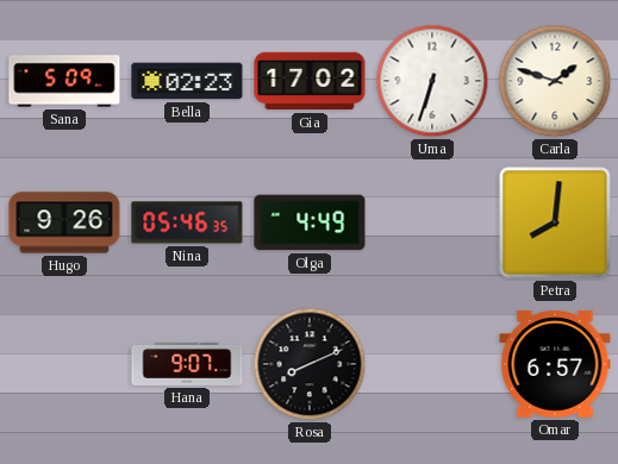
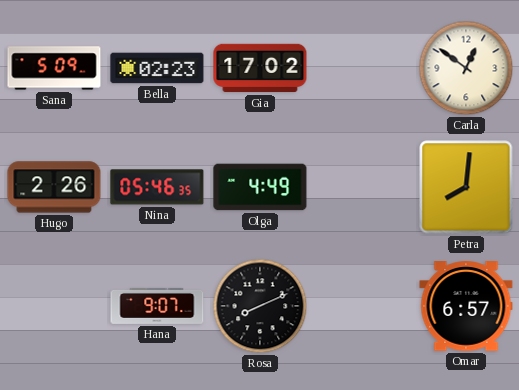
Uma: 6:33 -> none
Carla: 1:48 -> 12:51
Hugo: 9:26 -> 2:26
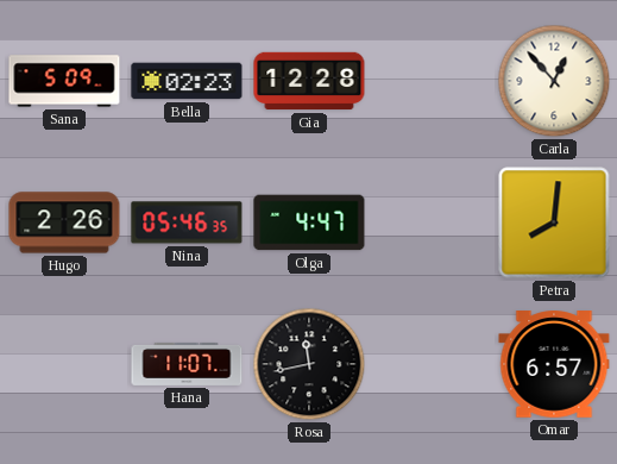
Gia: 17:02 -> 12:28
Carla: 12:51 -> 12:53
Olga: 4:49 -> 4:47
Hana: 9:07 -> 11:07
Rosa: 8:11 -> 11:43
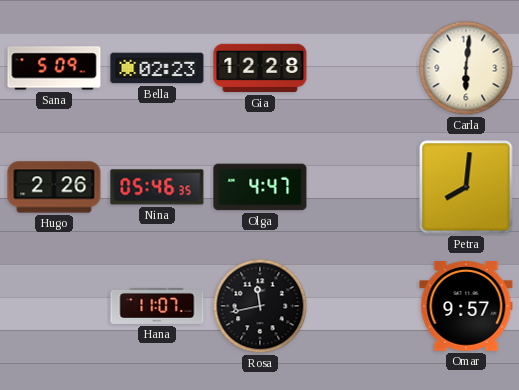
Carla: 12:53 -> 6:01
Omar: 6:57 -> 9:57
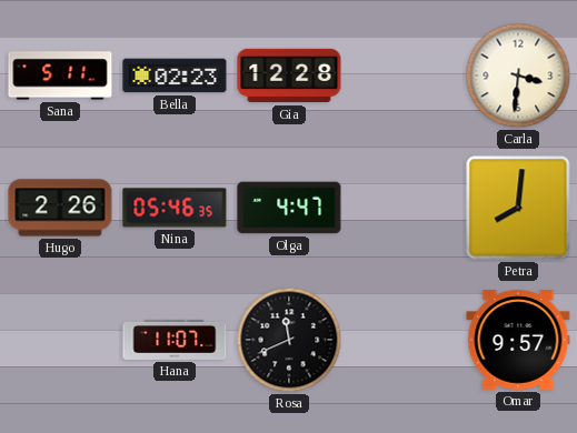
Sana: 5:09 -> 5:11
Carla: 6:01 -> 3:31
Rosa: 11:43 -> 11:41
